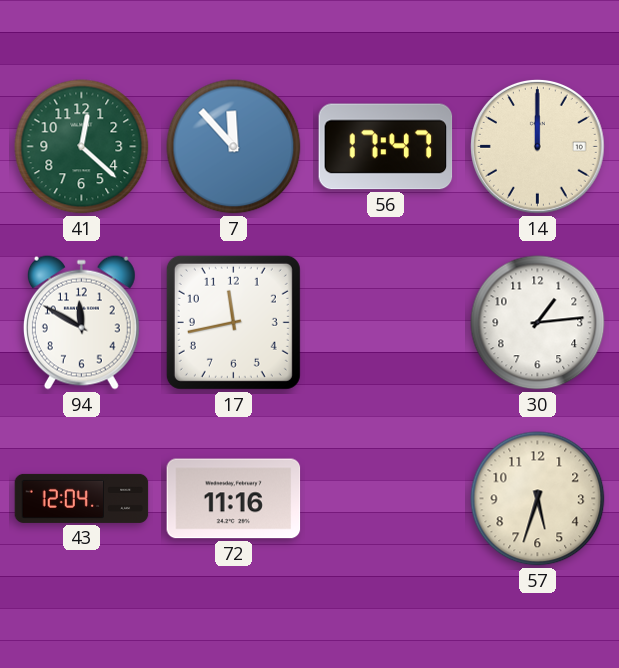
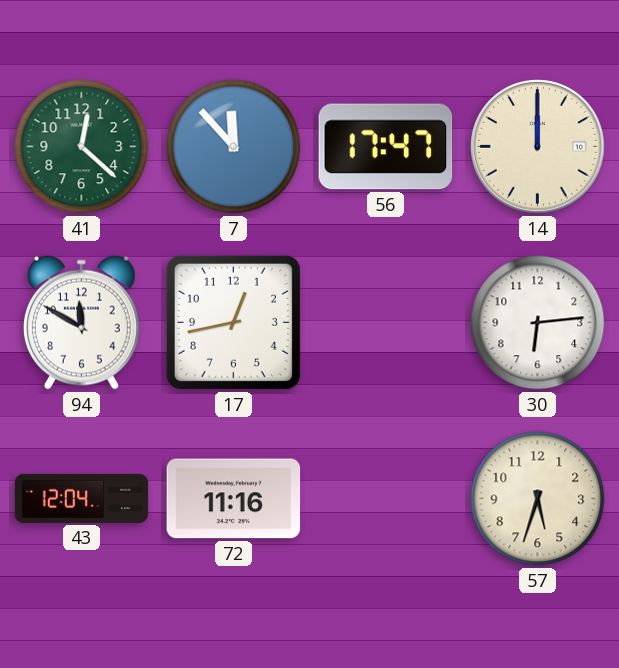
17: 11:43 -> 12:43
30: 1:14 -> 6:14
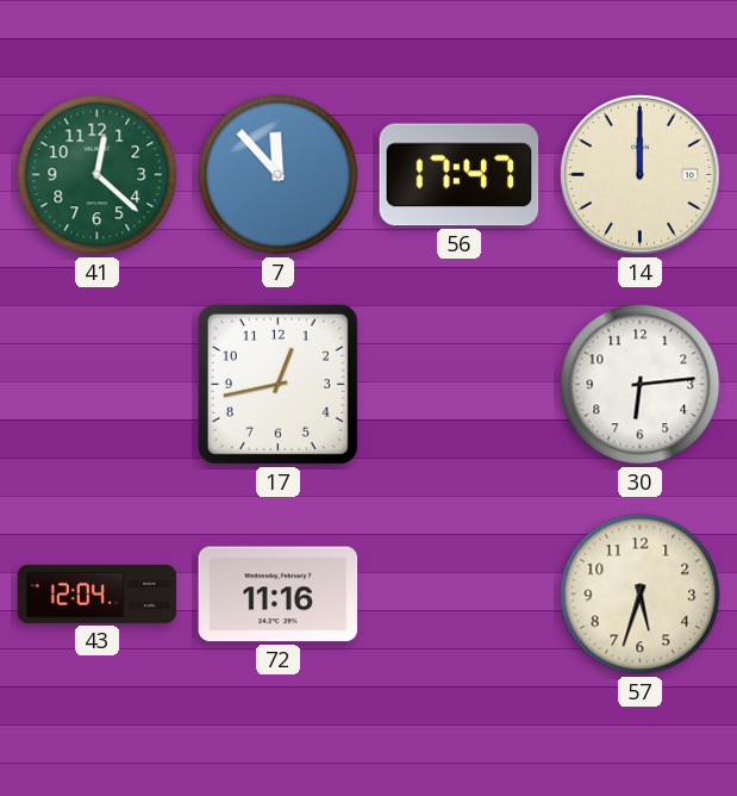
94: 11:50 -> none
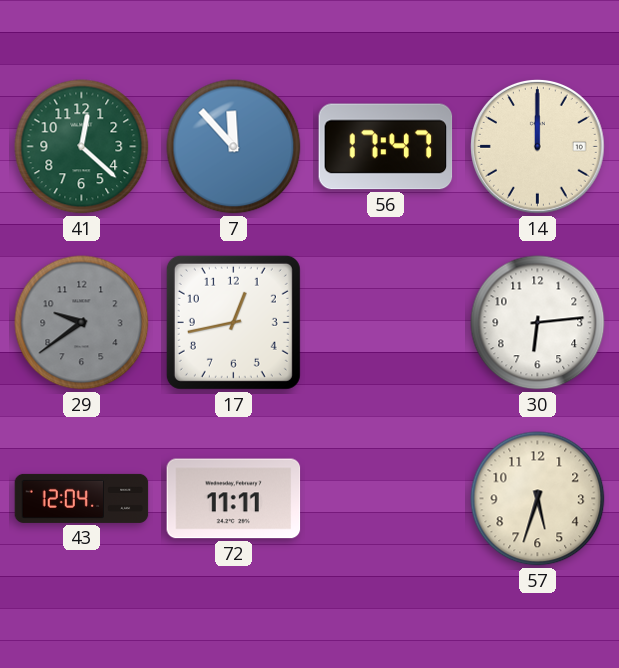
29: none -> 9:39
72: 11:16 -> 11:11
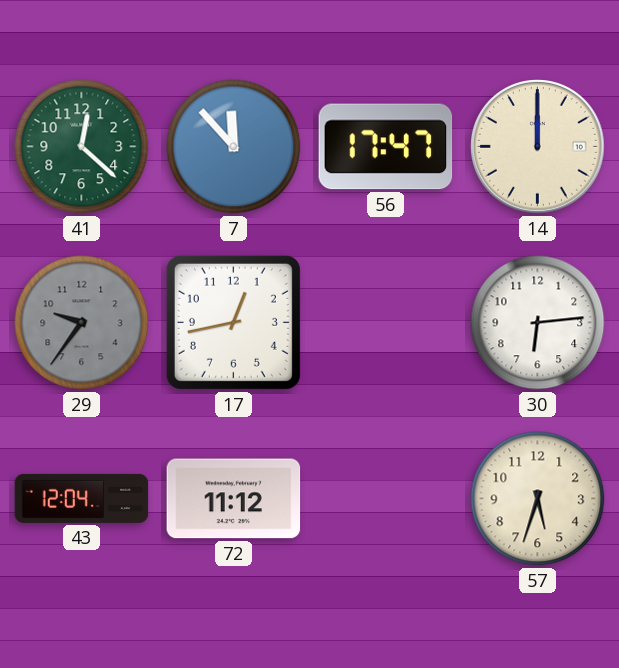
29: 9:39 -> 9:36
72: 11:11 -> 11:12
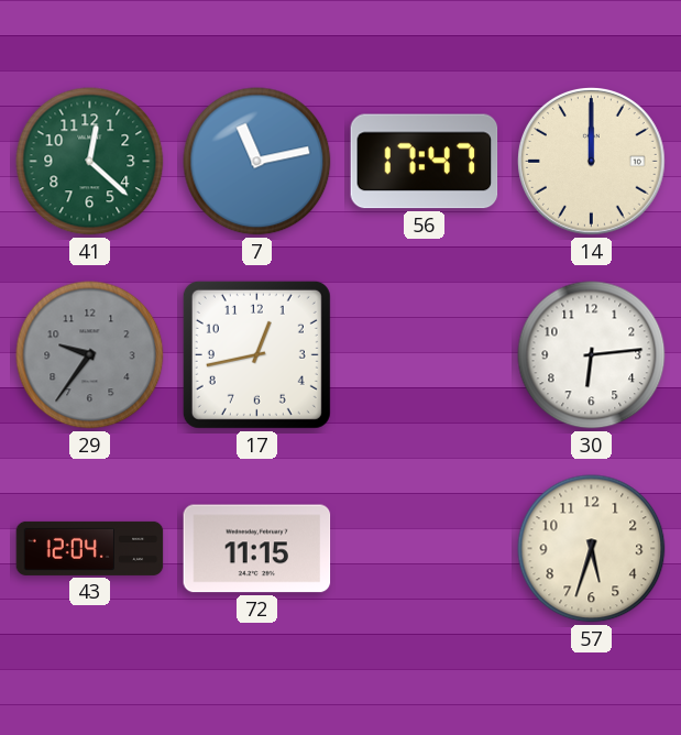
7: 11:53 -> 11:13
72: 11:12 -> 11:15
